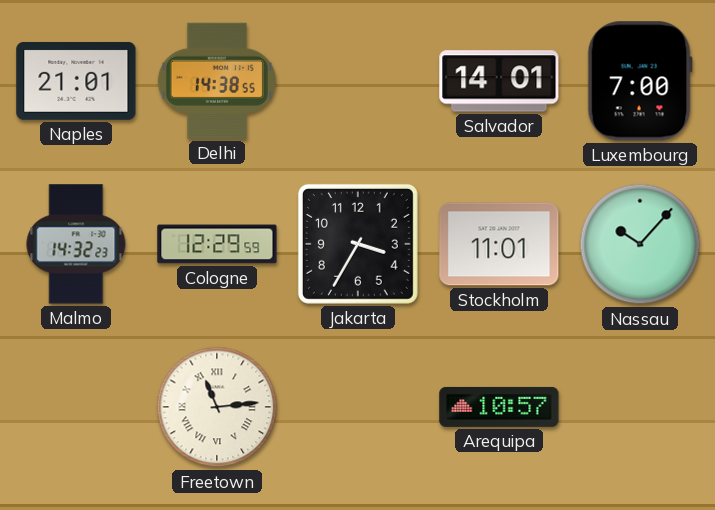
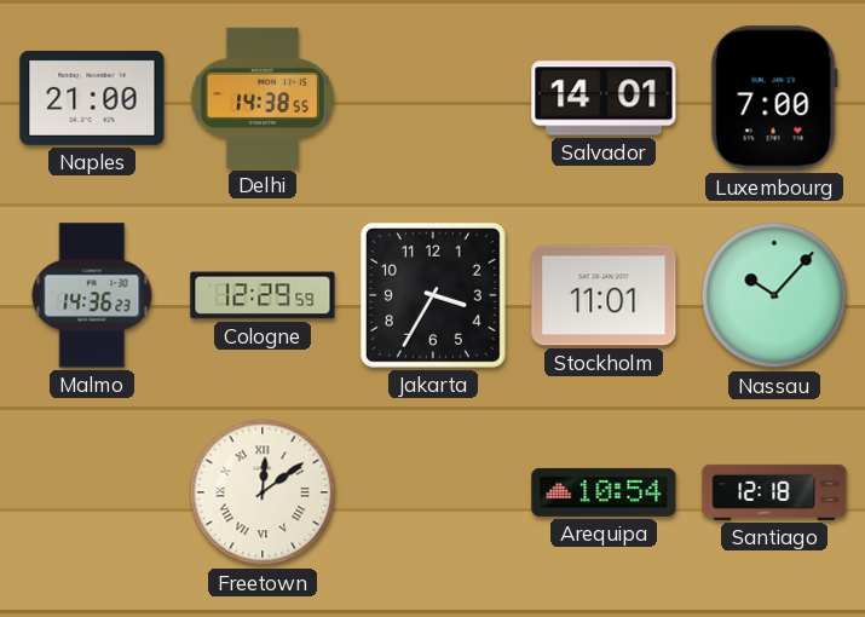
Naples: 21:01 -> 21:00
Malmo: 14:32 -> 14:36
Freetown: 11:14 -> 12:09
Arequipa: 10:57 -> 10:54
Santiago: none -> 12:18
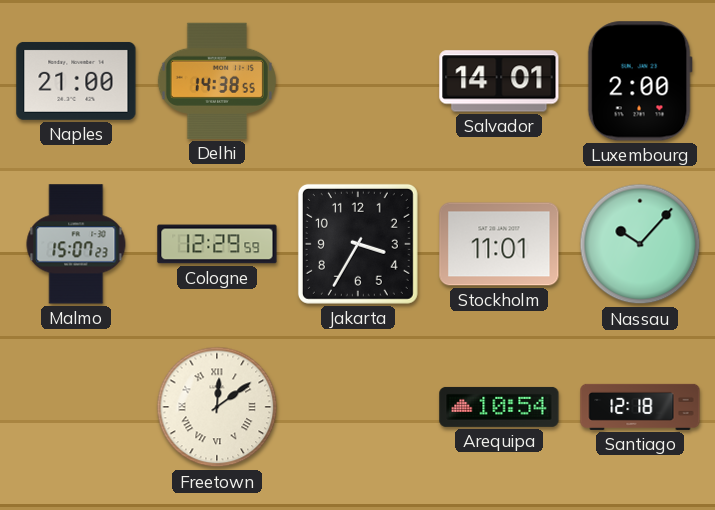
Luxembourg: 7:00 -> 2:00
Malmo: 14:36 -> 15:07
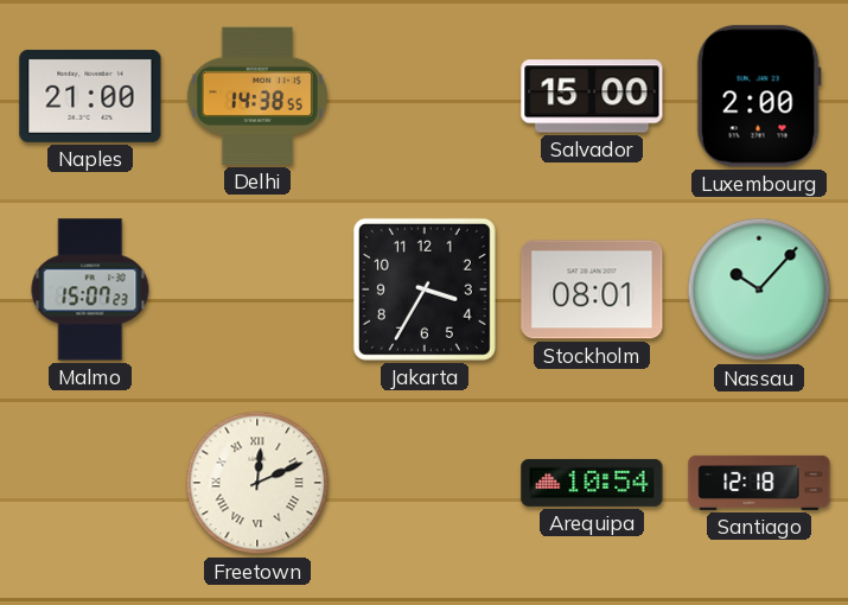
Salvador: 14:01 -> 15:00
Cologne: 12:29 -> none
Stockholm: 11:01 -> 08:01
Freetown: 12:09 -> 12:11
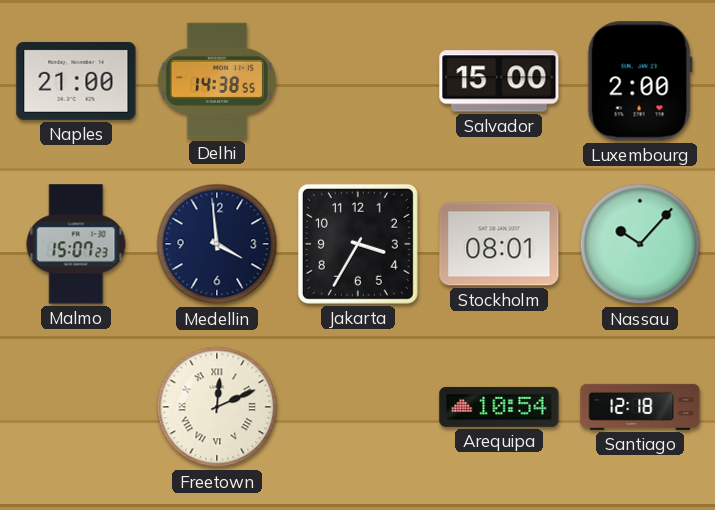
Medellin: none -> 3:59
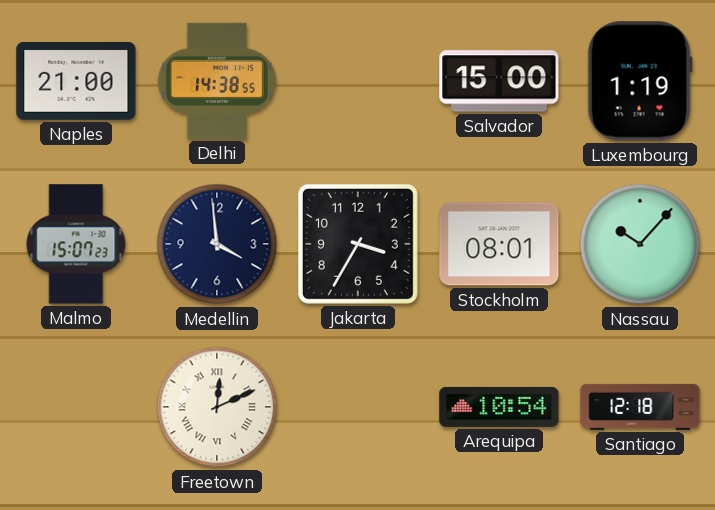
Luxembourg: 2:00 -> 1:19
